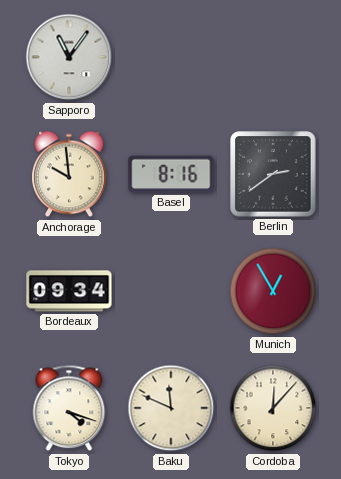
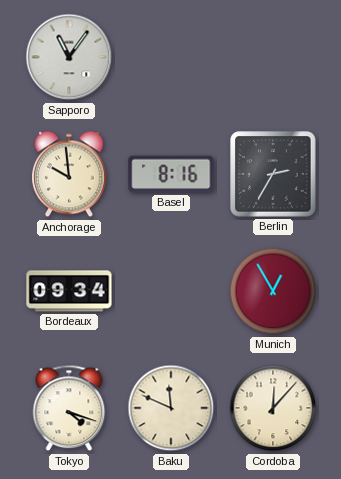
Berlin: 2:39 -> 2:35
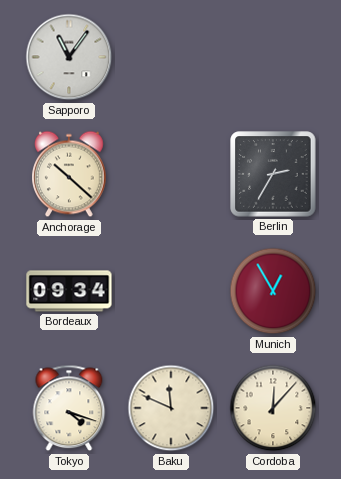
Anchorage: 9:59 -> 10:22
Basel: 8:16 -> none
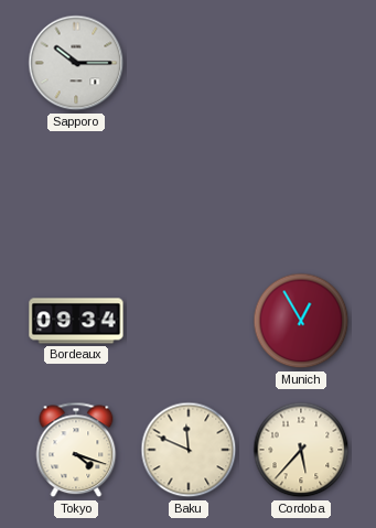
Sapporo: 11:06 -> 10:15
Anchorage: 10:22 -> none
Berlin: 2:35 -> none
Cordoba: 12:07 -> 5:37
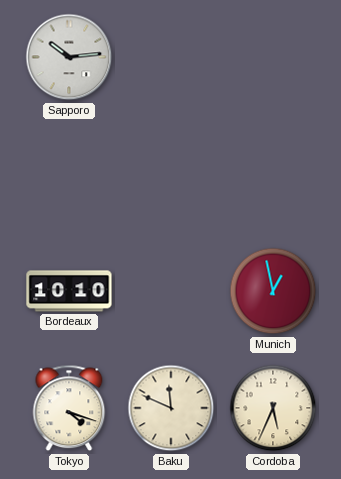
Sapporo: 10:15 -> 10:14
Bordeaux: 09:34 -> 10:10
Munich: 12:55 -> 12:58
Cordoba: 5:37 -> 5:34
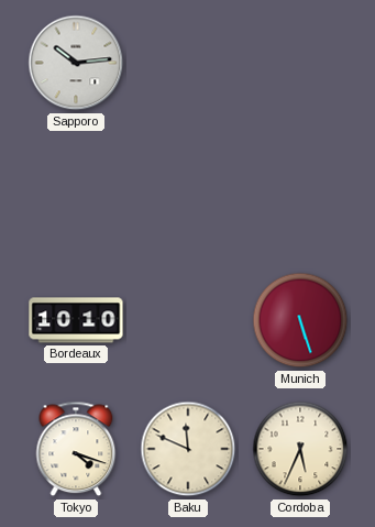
Munich: 12:58 -> 5:27
